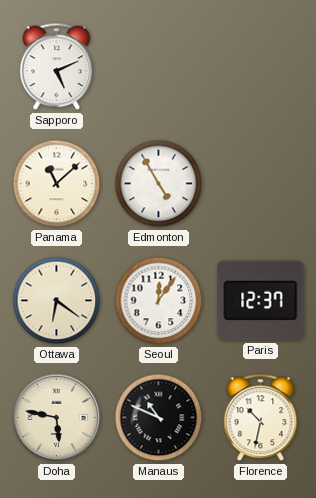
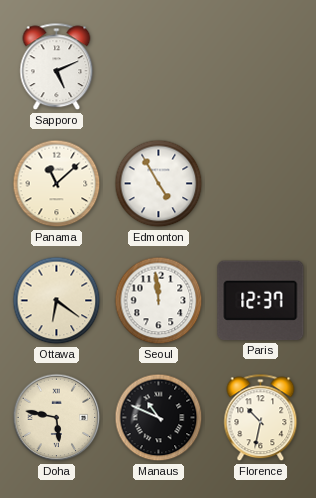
Seoul: 12:06 -> 11:59
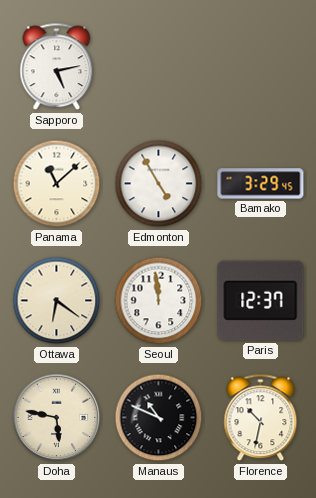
Sapporo: 5:11 -> 5:13
Bamako: none -> 3:29
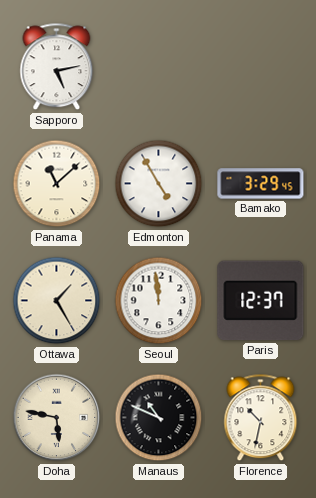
Ottawa: 6:21 -> 1:25
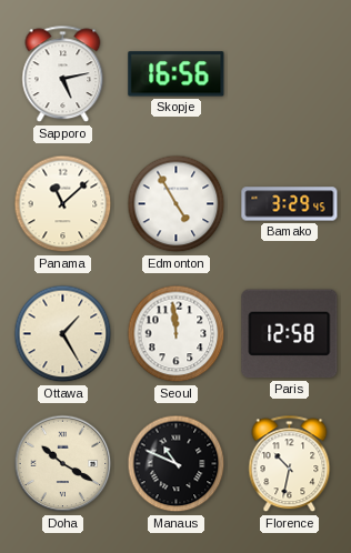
Skopje: none -> 16:56
Paris: 12:37 -> 12:58
Doha: 5:47 -> 10:20
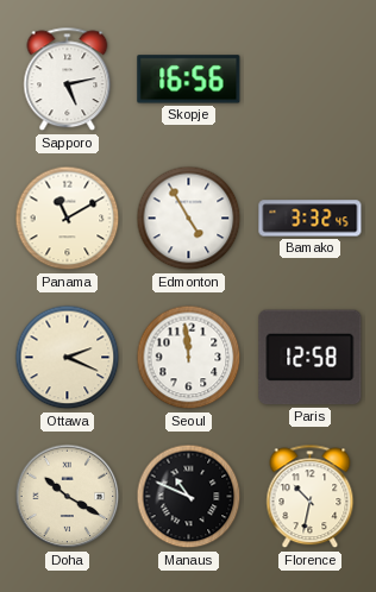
Panama: 11:08 -> 11:10
Bamako: 3:29 -> 3:32
Ottawa: 1:25 -> 2:19
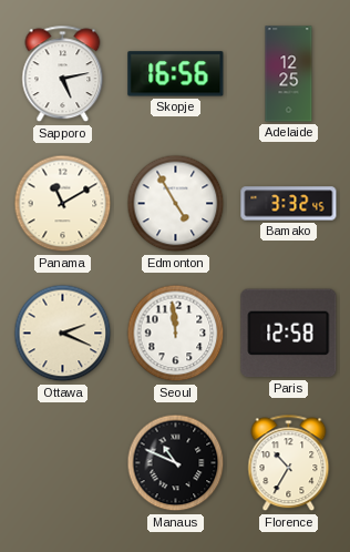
Adelaide: none -> 12:25
Doha: 10:20 -> none
Florence: 10:32 -> 10:35
